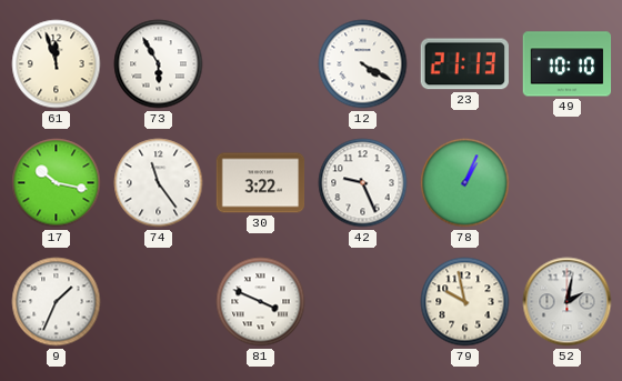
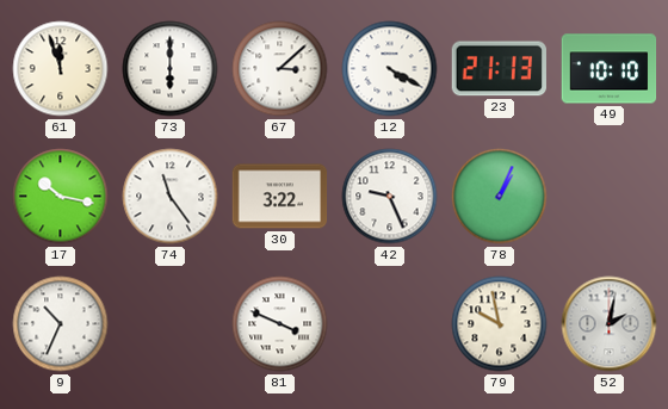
73: 5:55 -> 6:00
67: none -> 3:08
9: 1:34 -> 10:34
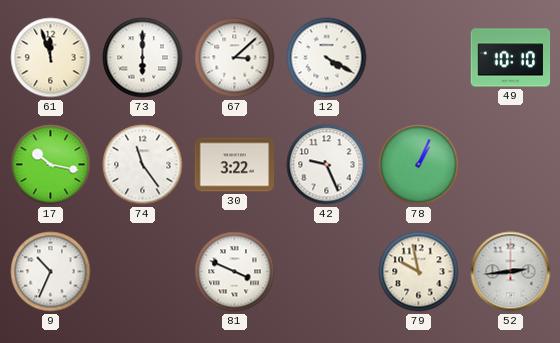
23: 21:13 -> none
52: 2:02 -> 2:44
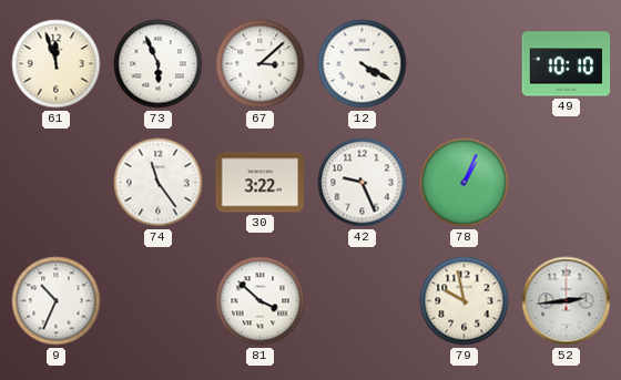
73: 6:00 -> 5:56
17: 10:17 -> none
81: 3:49 -> 3:52
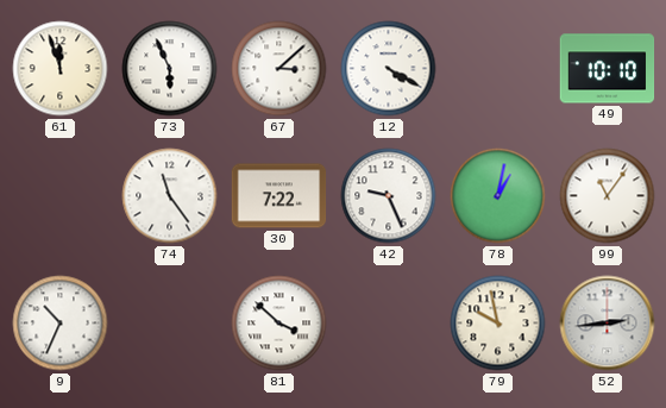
30: 3:22 -> 7:22
78: 1:04 -> 1:02
99: none -> 11:06
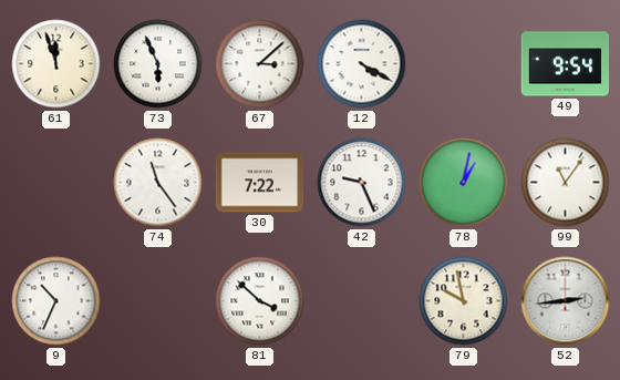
49: 10:10 -> 9:54
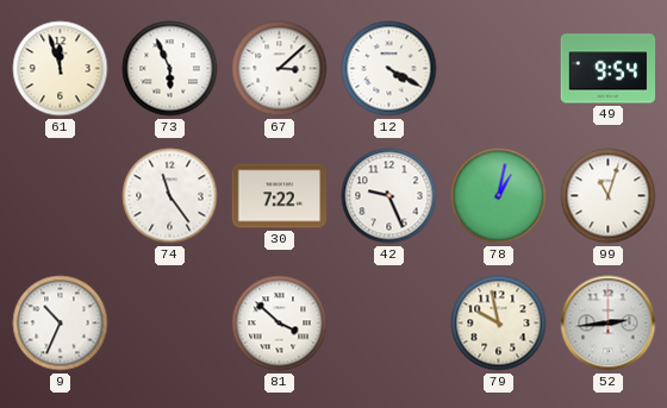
99: 11:06 -> 11:03
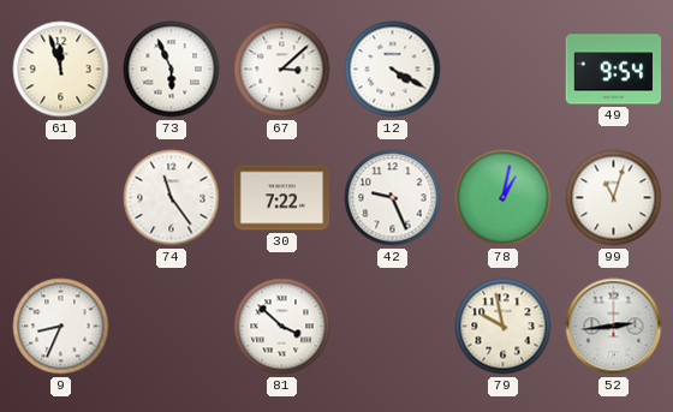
9: 10:34 -> 8:34
